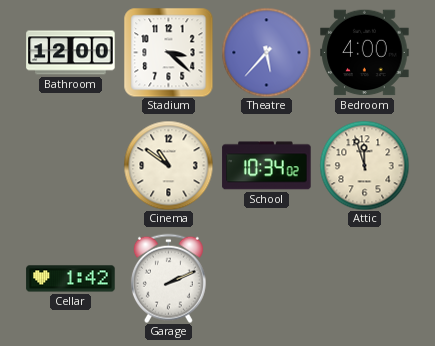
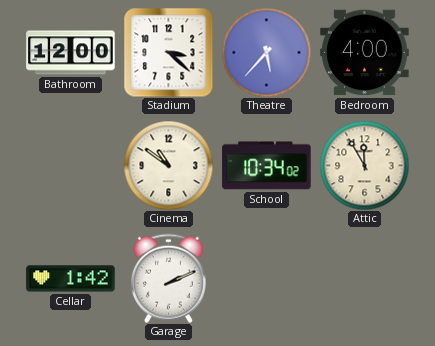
Attic: 11:57 -> 11:55
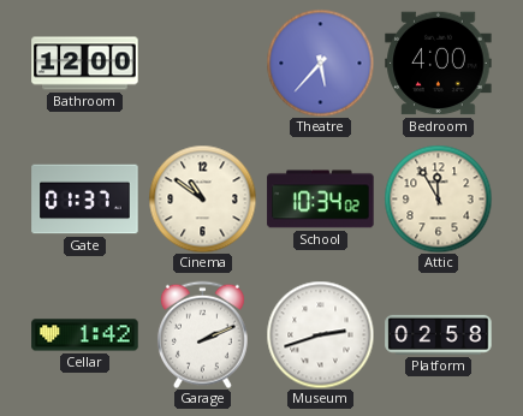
Stadium: 3:22 -> none
Gate: none -> 01:37
Museum: none -> 2:42
Platform: none -> 02:58
